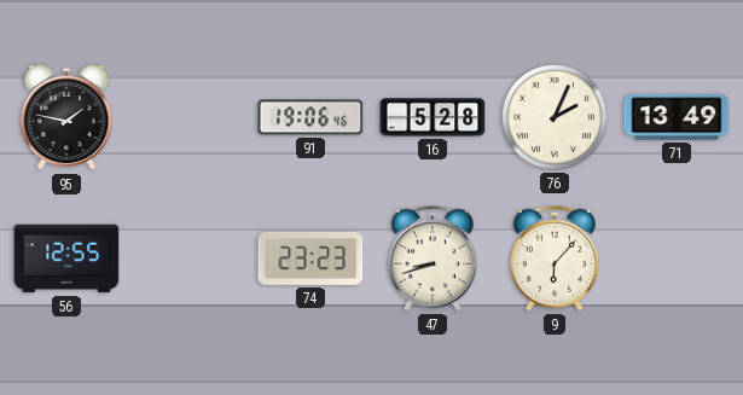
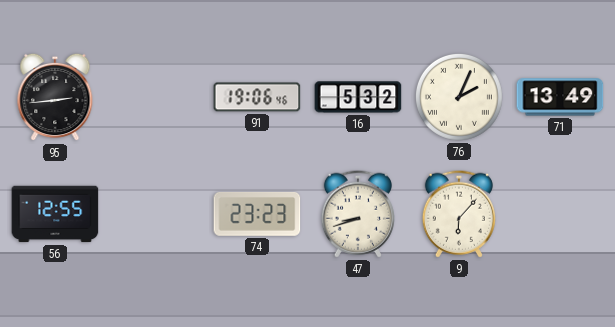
95: 1:47 -> 2:44
16: 5:28 -> 5:32
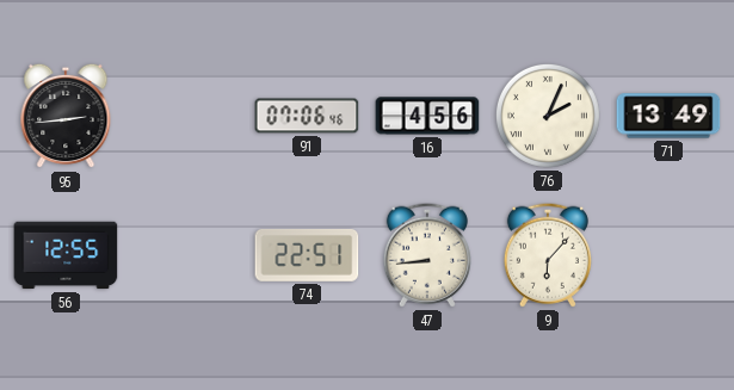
91: 19:06 -> 07:06
16: 5:32 -> 4:56
74: 23:23 -> 22:51
47: 8:42 -> 8:44
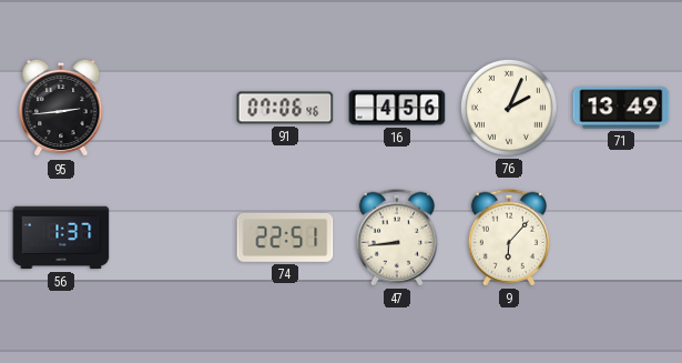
56: 12:55 -> 1:37
